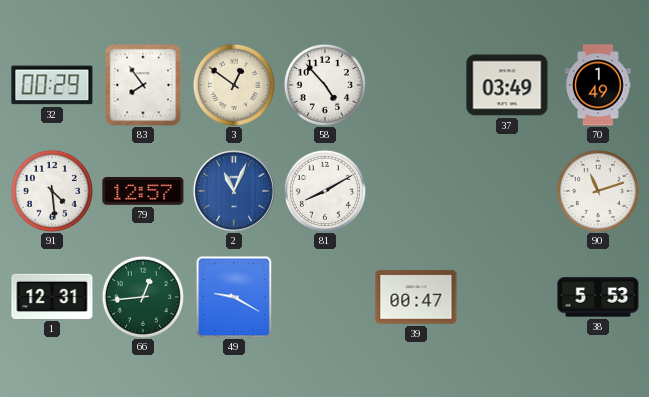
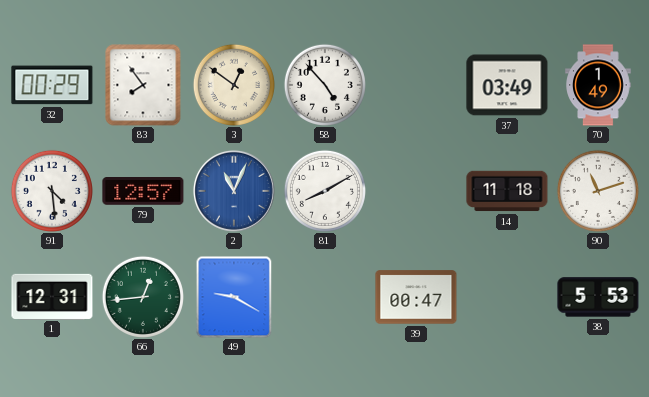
14: none -> 11:18
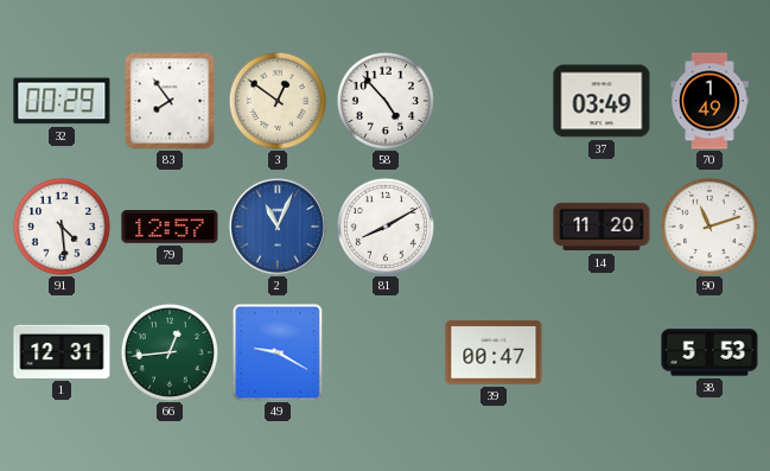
14: 11:18 -> 11:20
